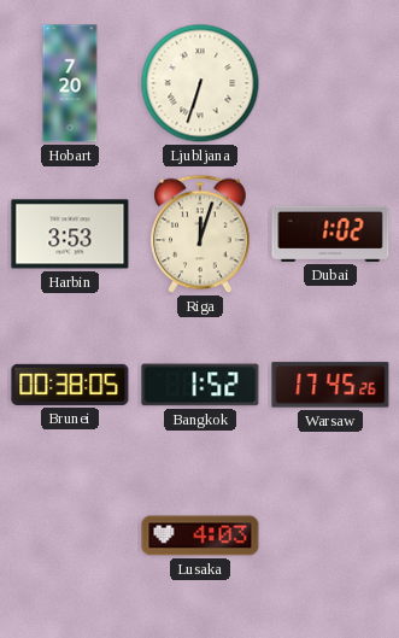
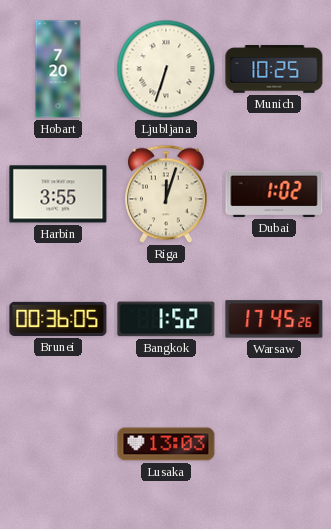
Munich: none -> 10:25
Harbin: 3:53 -> 3:55
Brunei: 00:38 -> 00:36
Lusaka: 4:03 -> 13:03
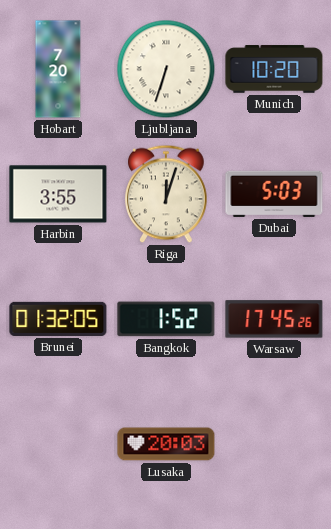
Munich: 10:25 -> 10:20
Dubai: 1:02 -> 5:03
Brunei: 00:36 -> 01:32
Lusaka: 13:03 -> 20:03
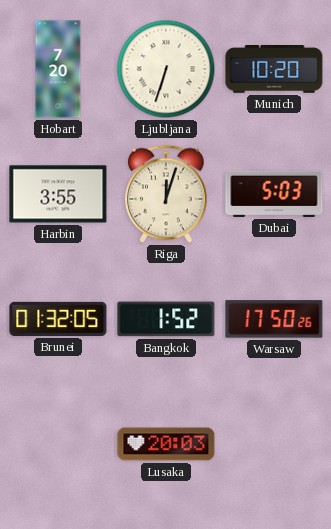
Warsaw: 17:45 -> 17:50
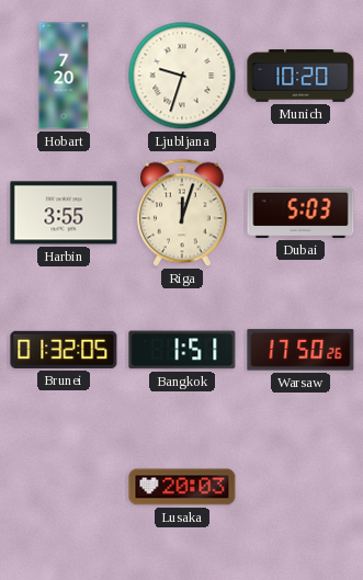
Ljubljana: 6:33 -> 9:33
Bangkok: 1:52 -> 1:51
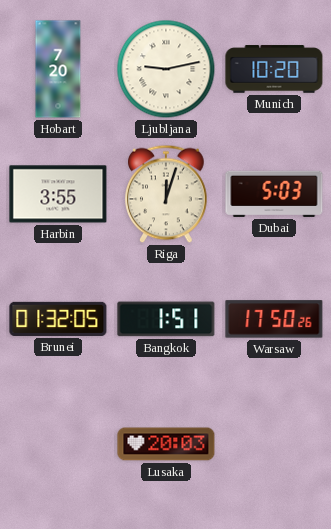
Ljubljana: 9:33 -> 9:13
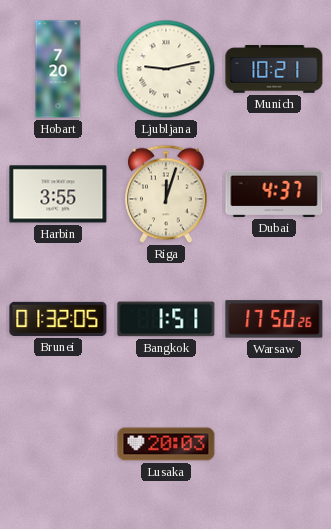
Munich: 10:20 -> 10:21
Dubai: 5:03 -> 4:37
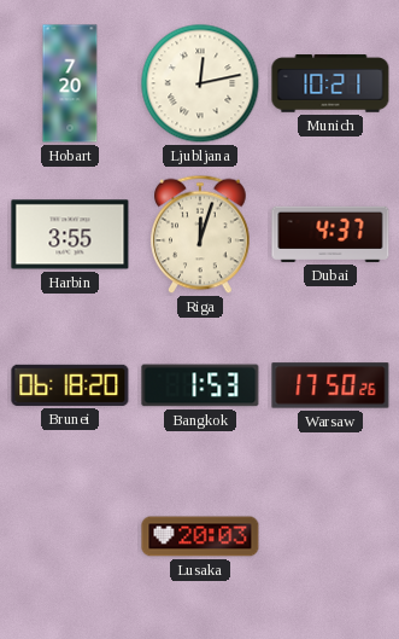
Ljubljana: 9:13 -> 12:13
Brunei: 01:32 -> 06:18
Bangkok: 1:51 -> 1:53
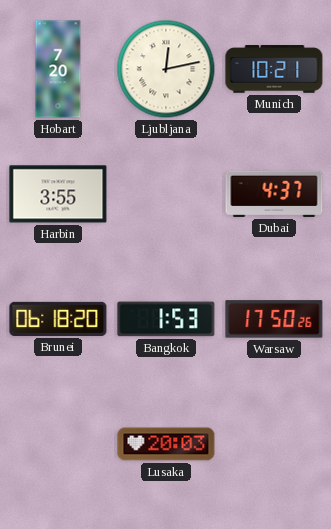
Riga: 12:03 -> none
